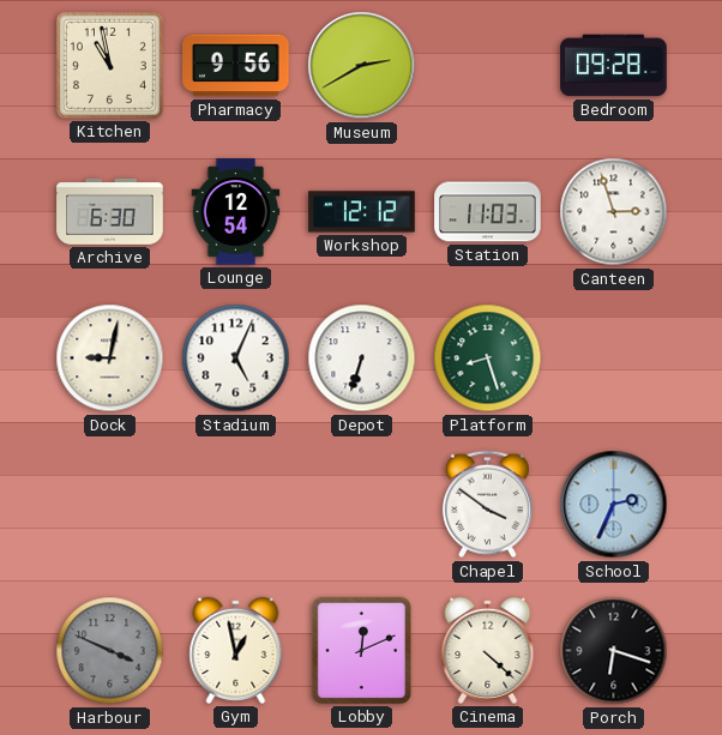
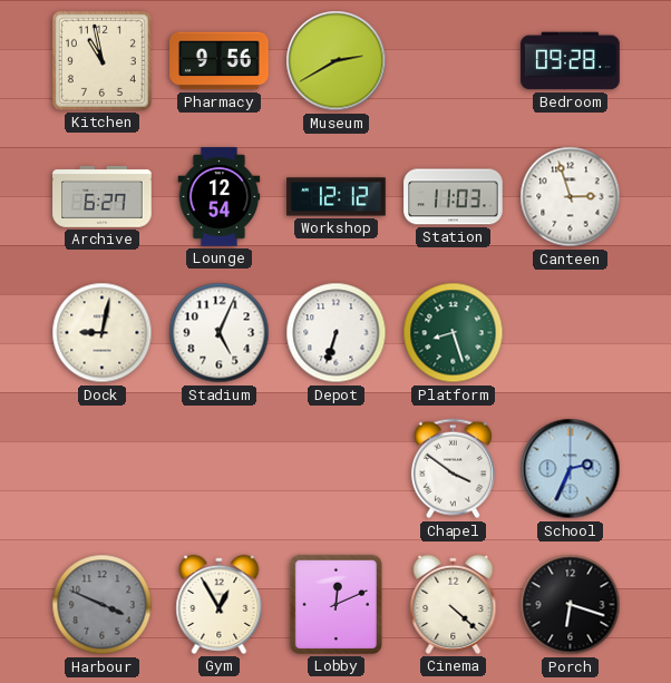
Archive: 6:30 -> 6:27
Gym: 12:58 -> 12:55
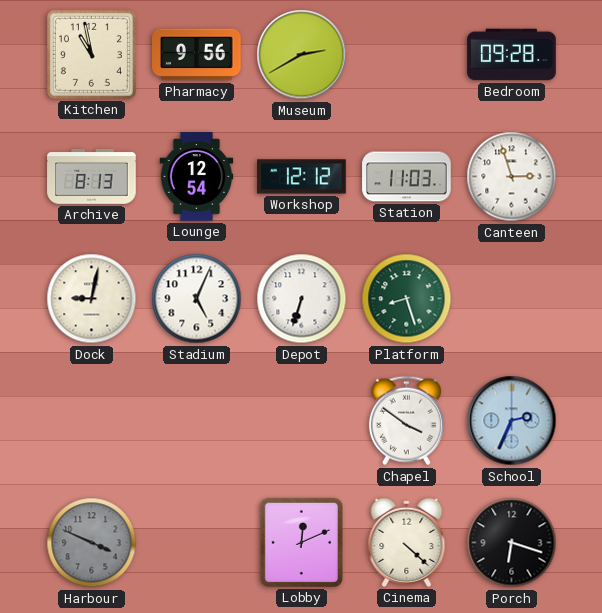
Archive: 6:27 -> 8:13
Gym: 12:55 -> none
